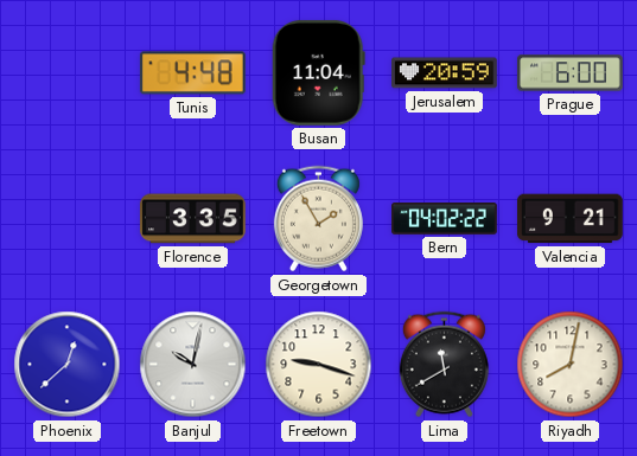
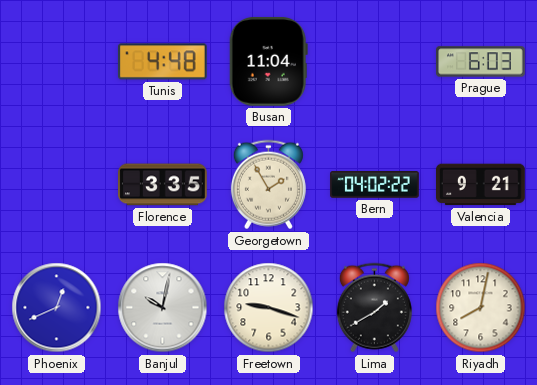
Jerusalem: 20:59 -> none
Prague: 6:00 -> 6:03
Phoenix: 12:38 -> 12:41
Lima: 11:40 -> 1:40
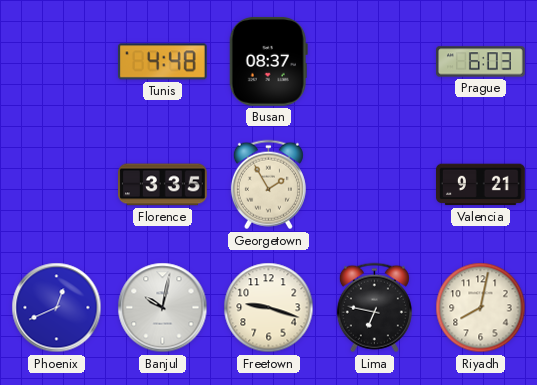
Busan: 11:04 -> 08:37
Bern: 04:02 -> none
Lima: 1:40 -> 6:47
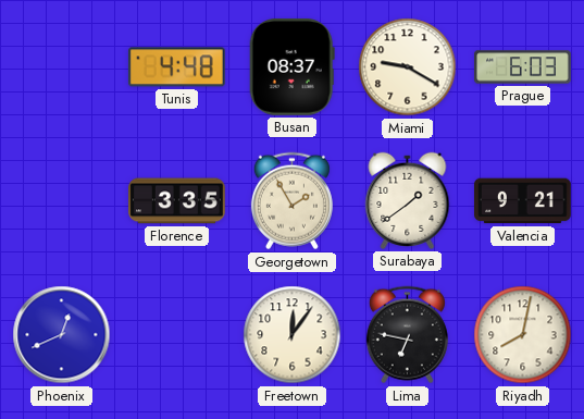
Miami: none -> 9:20
Surabaya: none -> 1:39
Banjul: 10:02 -> none
Freetown: 9:18 -> 12:06
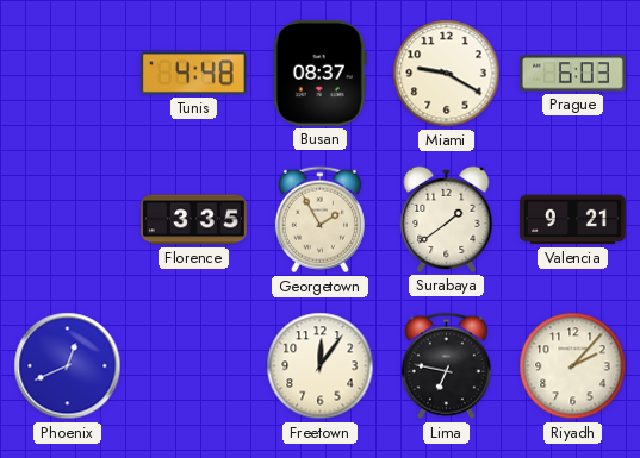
Riyadh: 8:02 -> 2:07
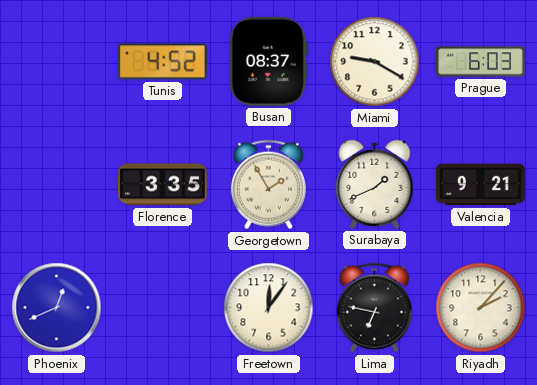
Tunis: 4:48 -> 4:52
Surabaya: 1:39 -> 1:41
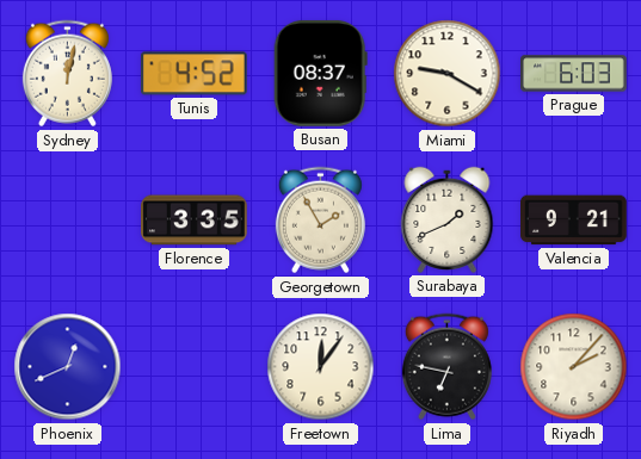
Sydney: none -> 12:02
